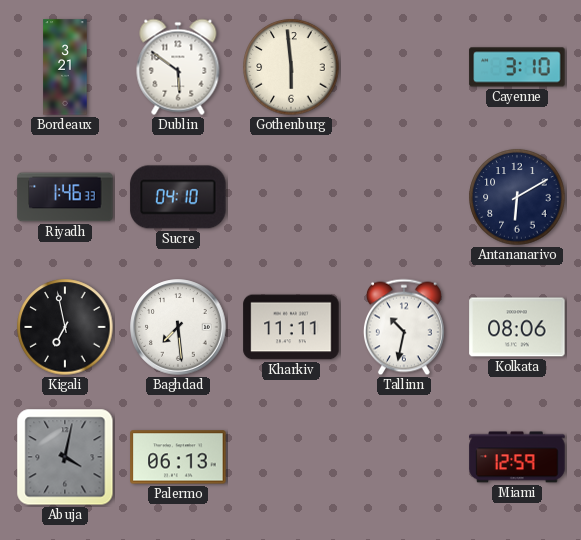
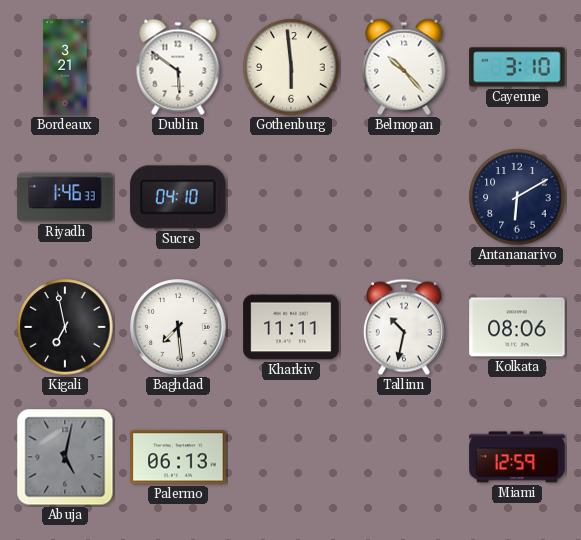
Belmopan: none -> 10:23
Abuja: 4:02 -> 5:02
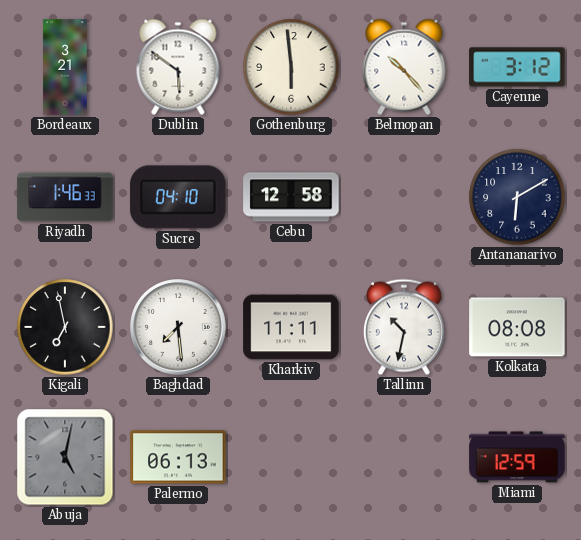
Cayenne: 3:10 -> 3:12
Cebu: none -> 12:58
Kolkata: 08:06 -> 08:08
